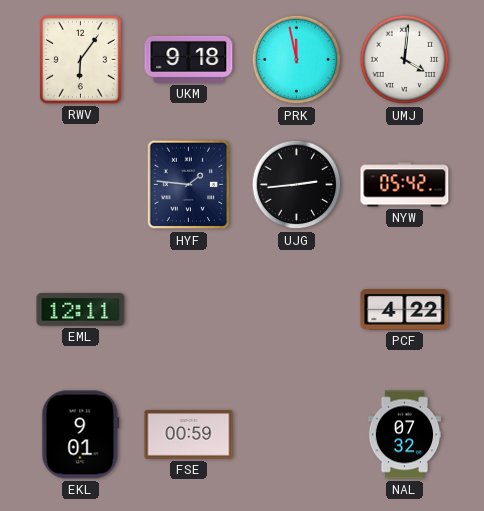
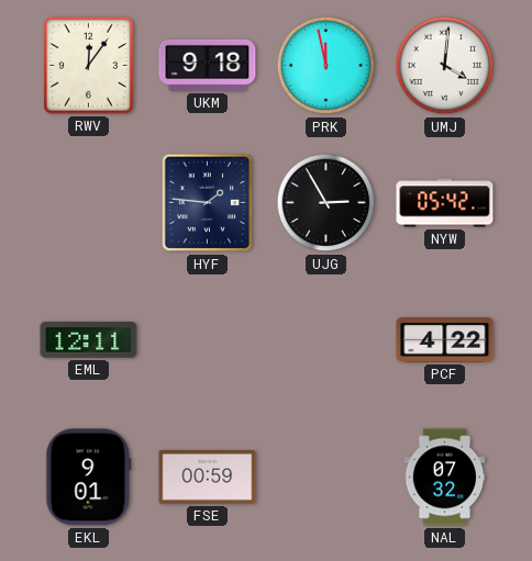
RWV: 6:06 -> 12:06
UJG: 2:44 -> 2:55
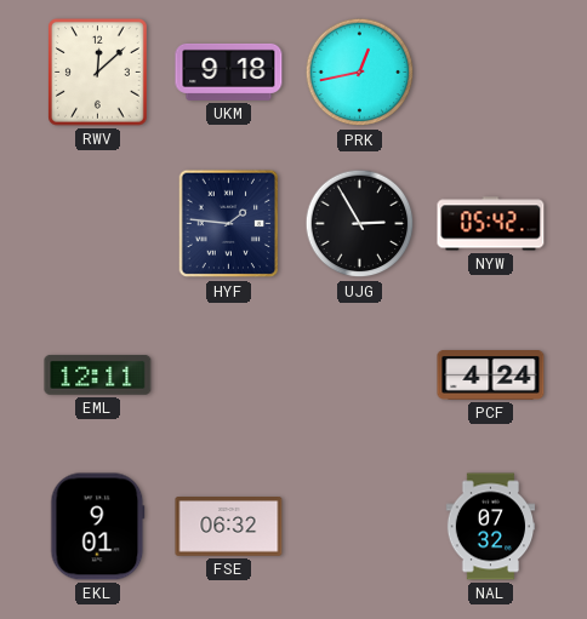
RWV: 12:06 -> 12:08
PRK: 11:58 -> 12:43
UMJ: 4:01 -> none
PCF: 4:22 -> 4:24
FSE: 00:59 -> 06:32
